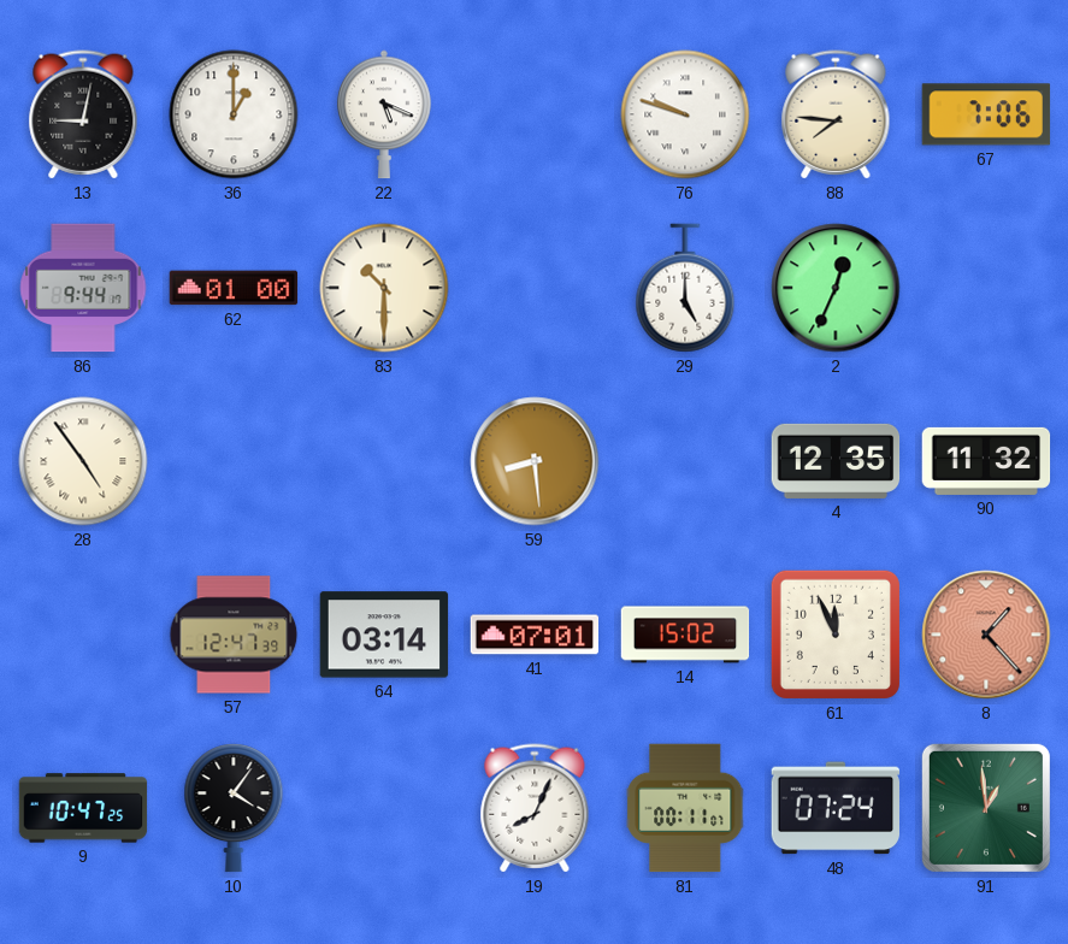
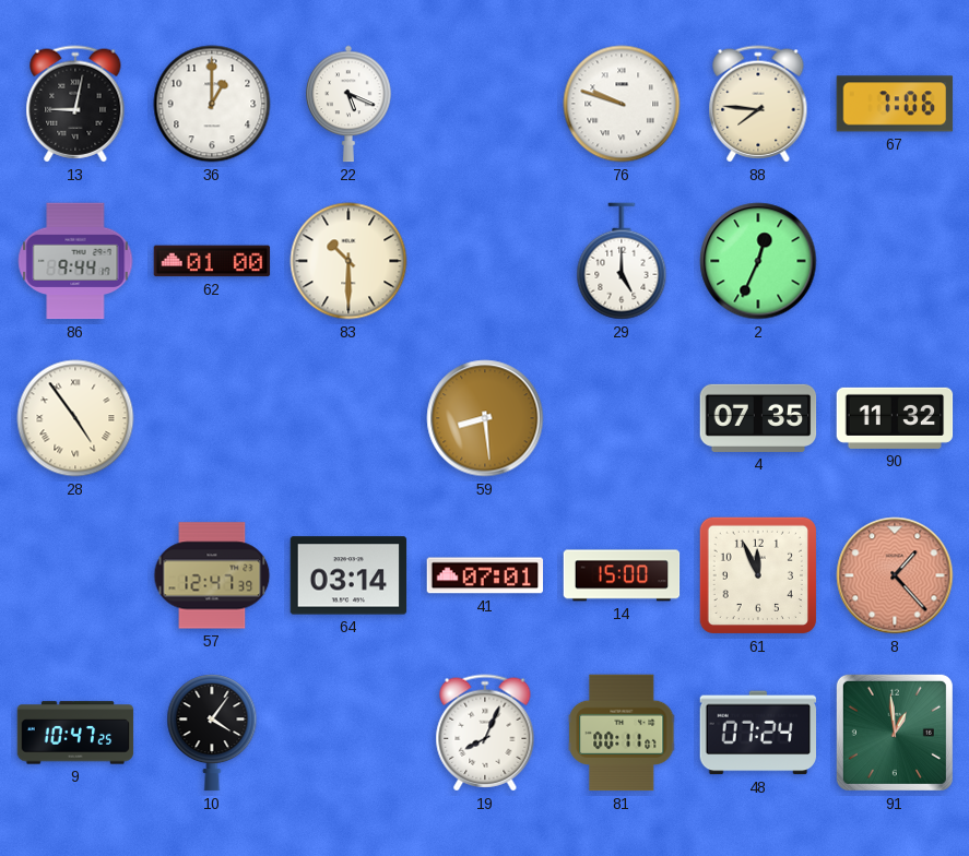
4: 12:35 -> 07:35
14: 15:02 -> 15:00
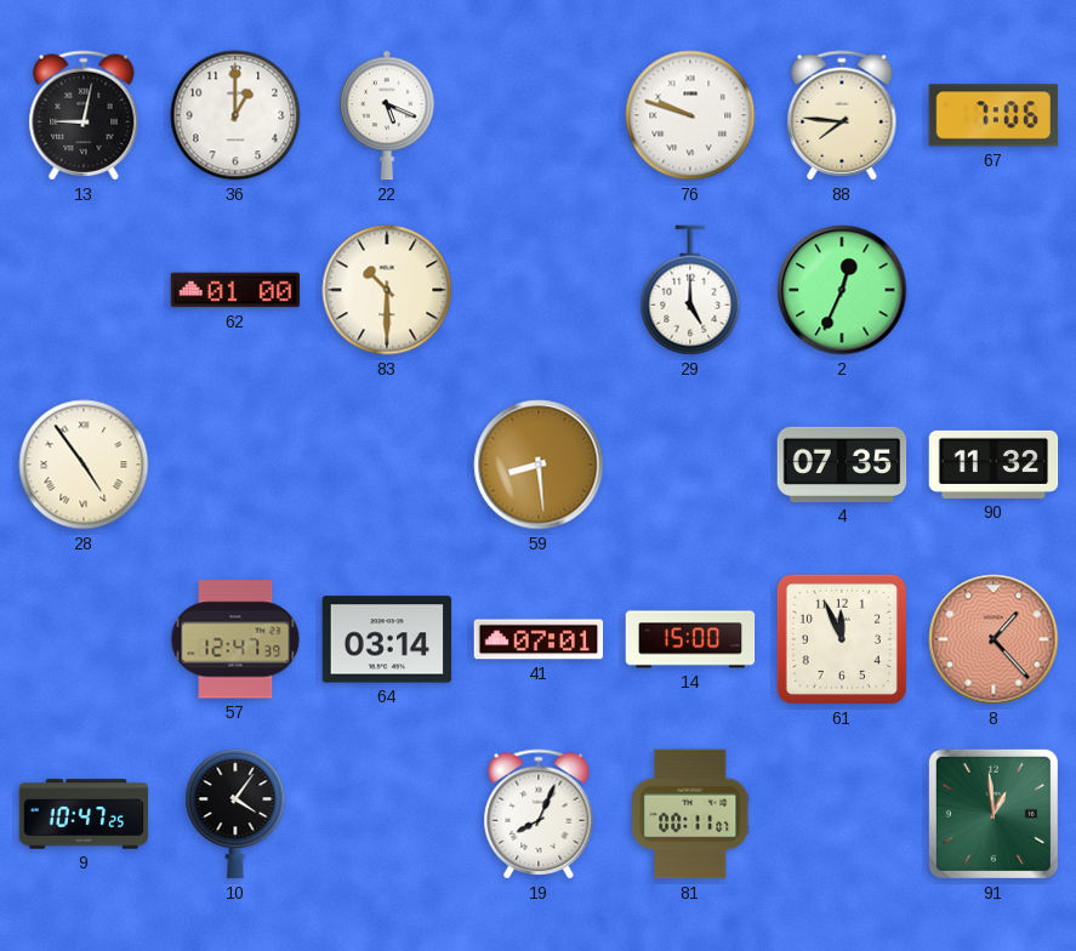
86: 9:44 -> none
48: 07:24 -> none
